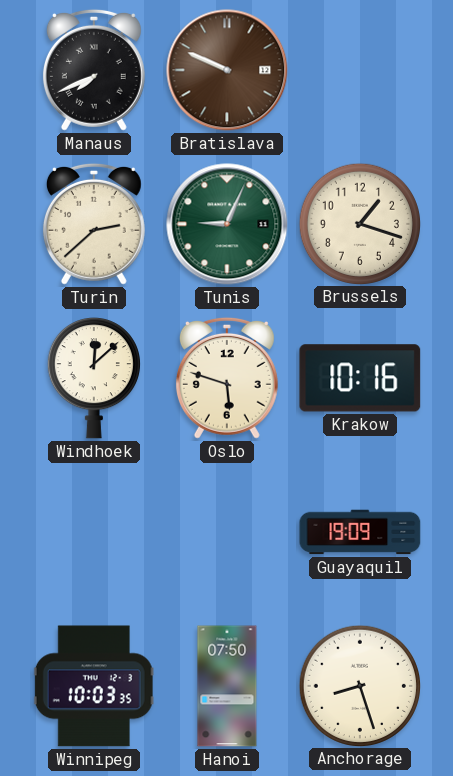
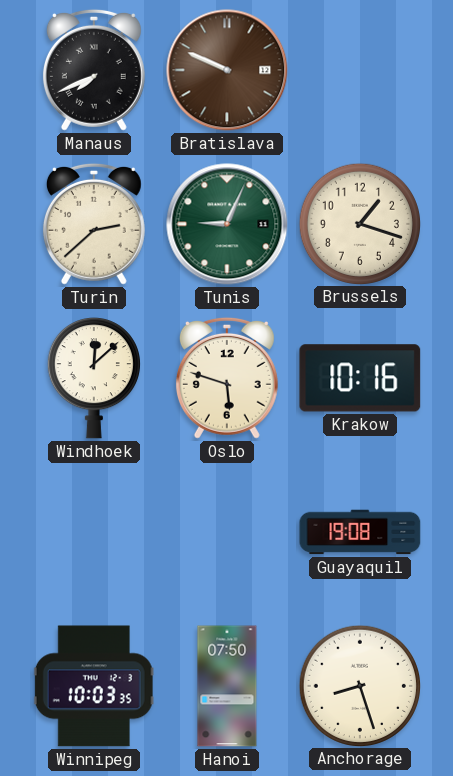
Guayaquil: 19:09 -> 19:08
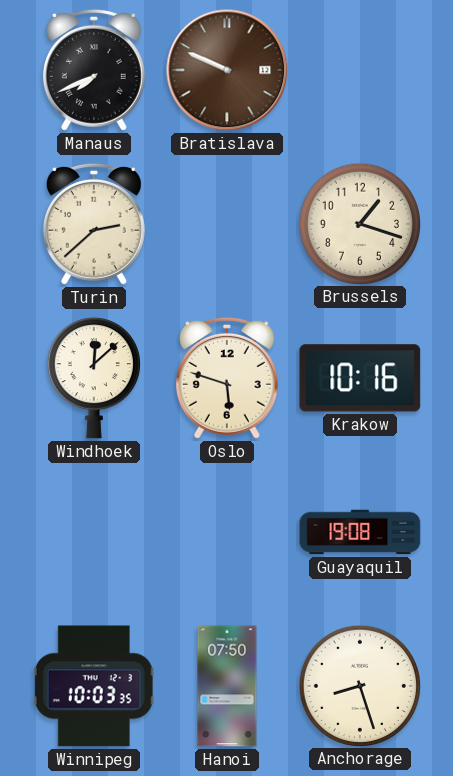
Tunis: 9:04 -> none
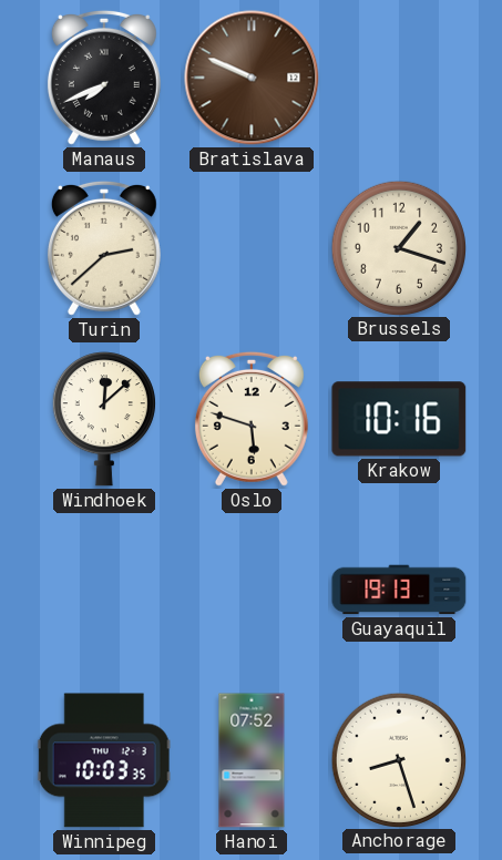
Guayaquil: 19:08 -> 19:13
Hanoi: 07:50 -> 07:52
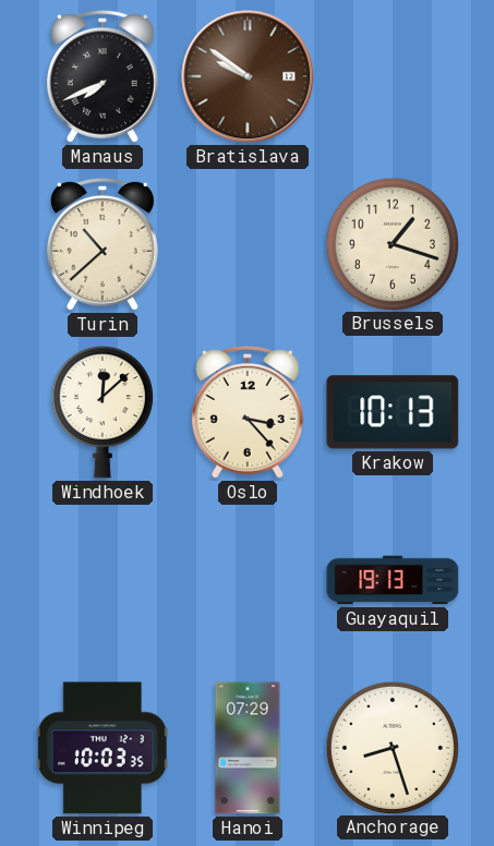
Bratislava: 9:49 -> 9:51
Turin: 2:38 -> 10:38
Oslo: 5:48 -> 3:23
Krakow: 10:16 -> 10:13
Hanoi: 07:52 -> 07:29
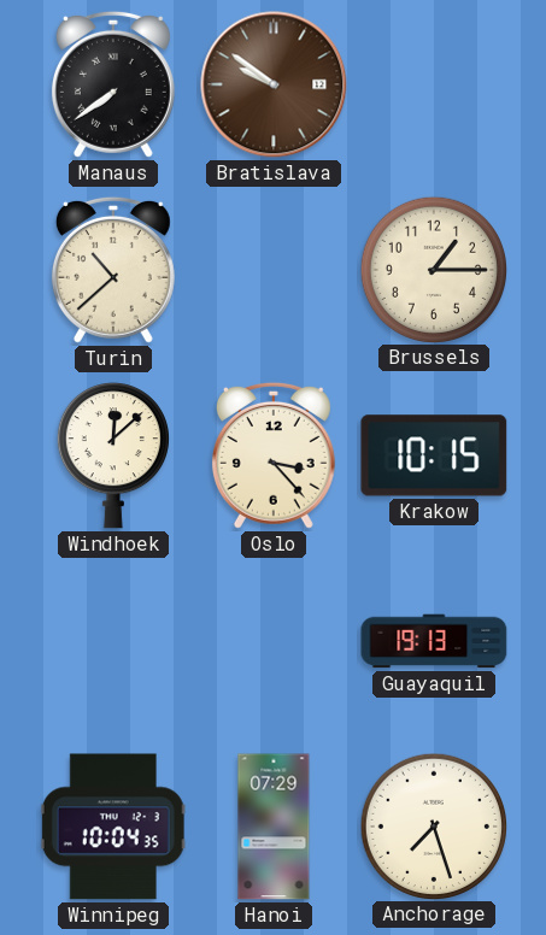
Manaus: 7:41 -> 7:39
Brussels: 1:18 -> 1:15
Krakow: 10:13 -> 10:15
Winnipeg: 10:03 -> 10:04
Anchorage: 8:27 -> 7:27
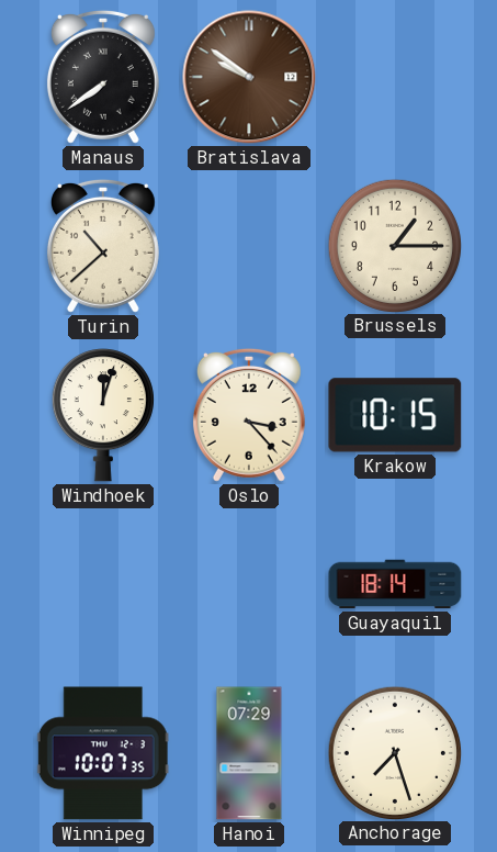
Windhoek: 12:08 -> 12:03
Guayaquil: 19:13 -> 18:14
Winnipeg: 10:04 -> 10:07
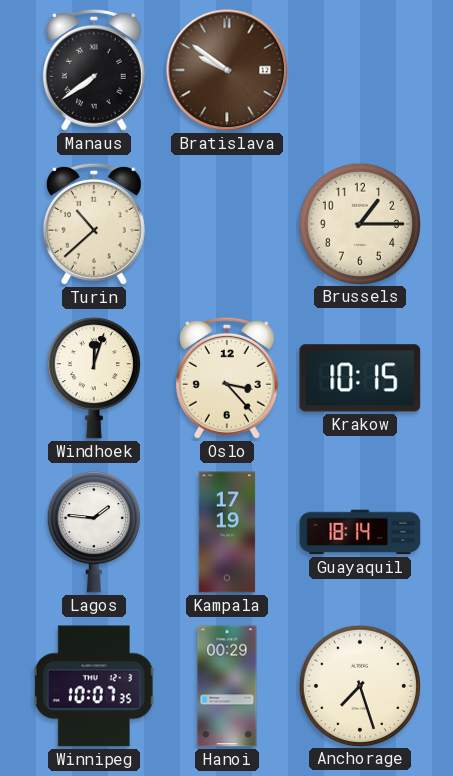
Lagos: none -> 1:46
Kampala: none -> 17:19
Hanoi: 07:29 -> 00:29
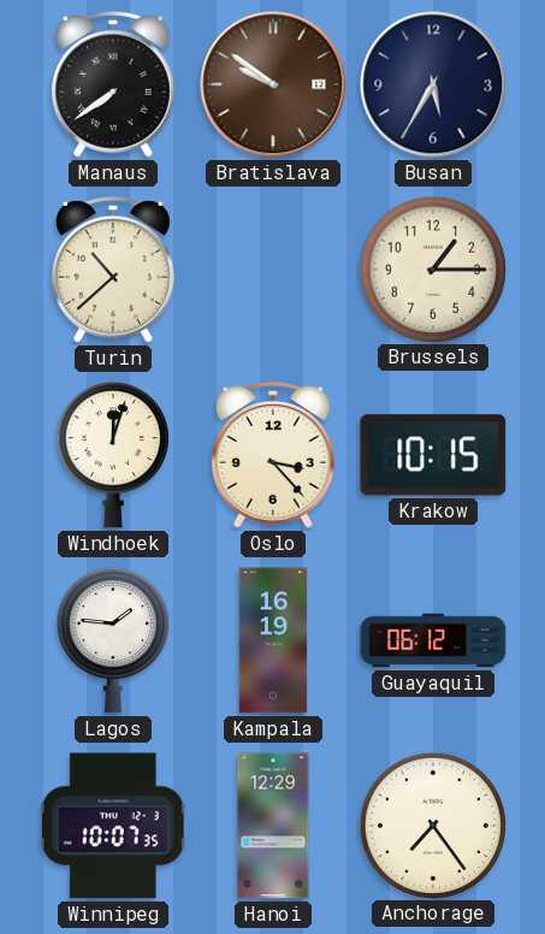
Busan: none -> 5:35
Kampala: 17:19 -> 16:19
Guayaquil: 18:14 -> 06:12
Hanoi: 00:29 -> 12:29
Anchorage: 7:27 -> 7:24
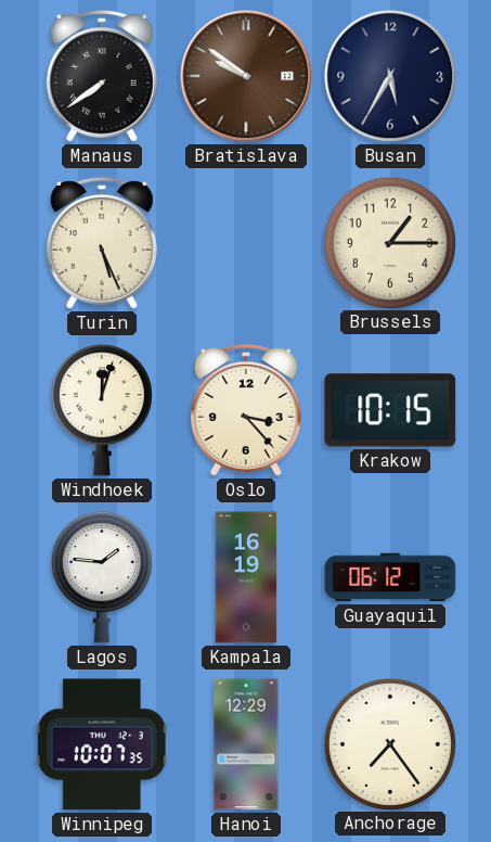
Turin: 10:38 -> 5:26
